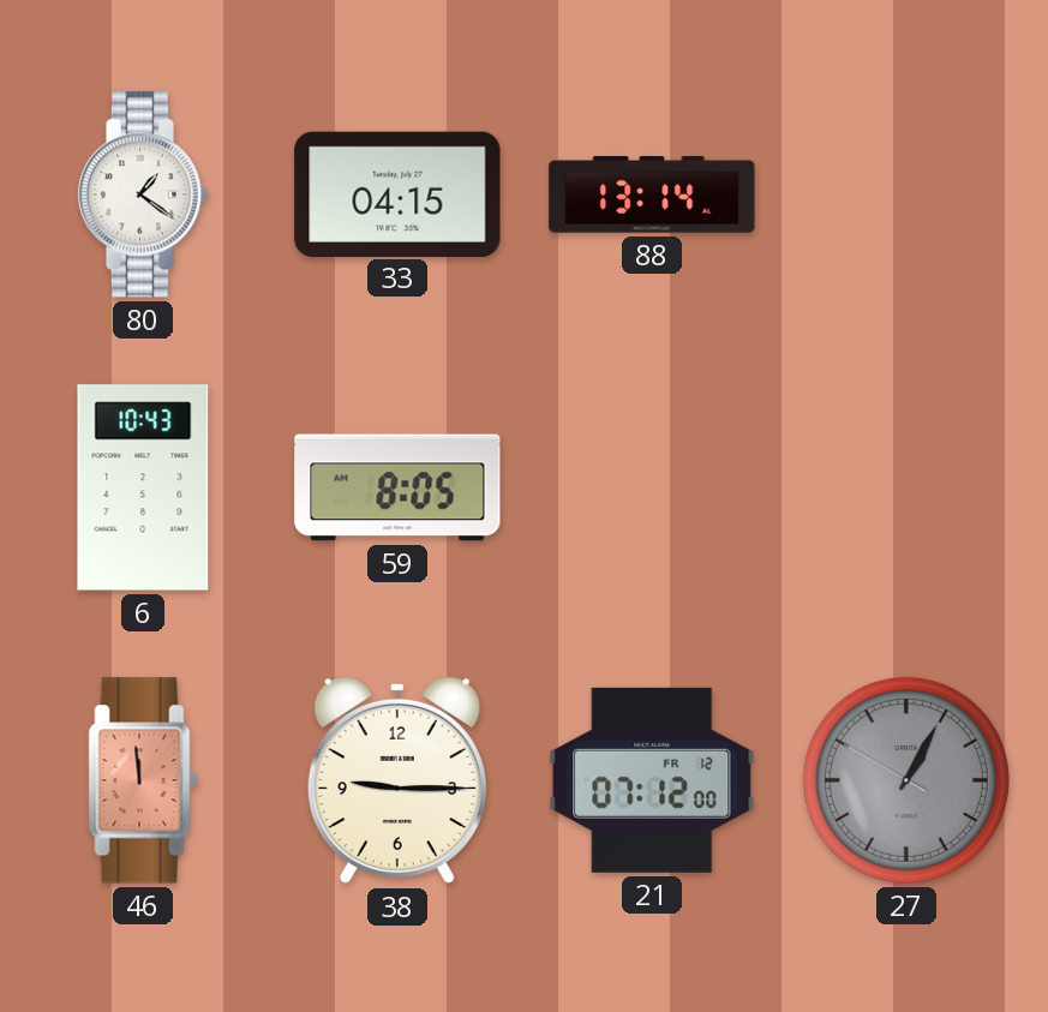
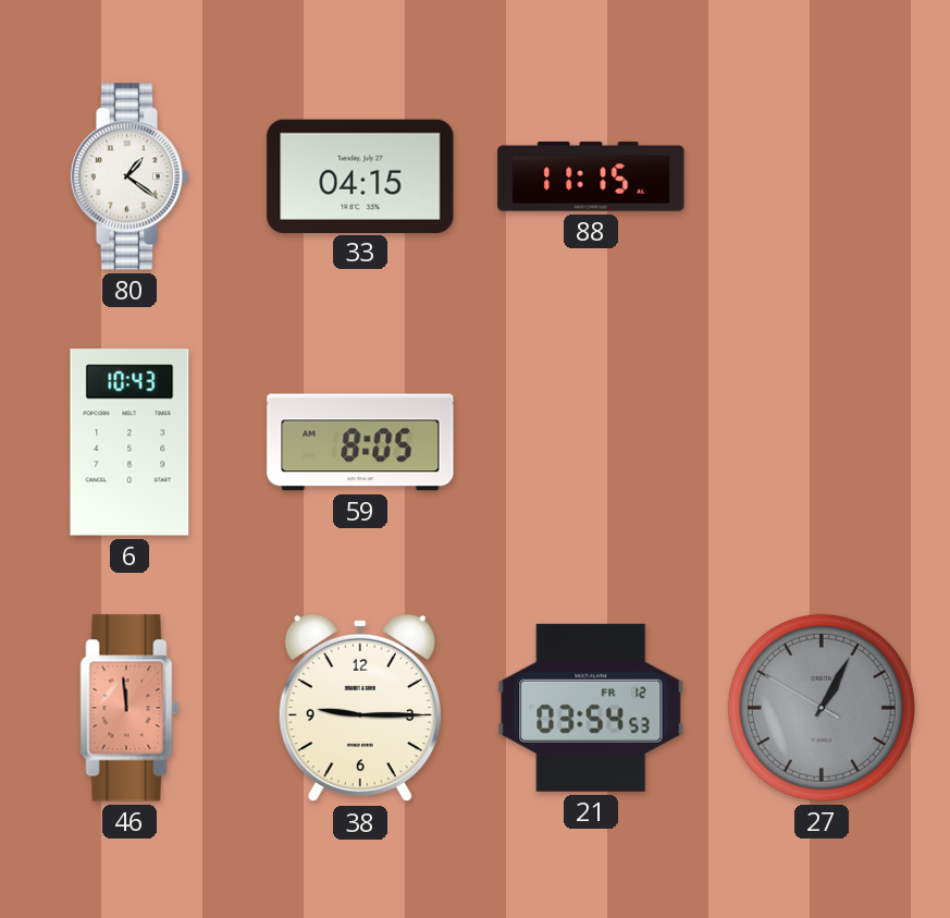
88: 13:14 -> 11:15
21: 07:12 -> 03:54
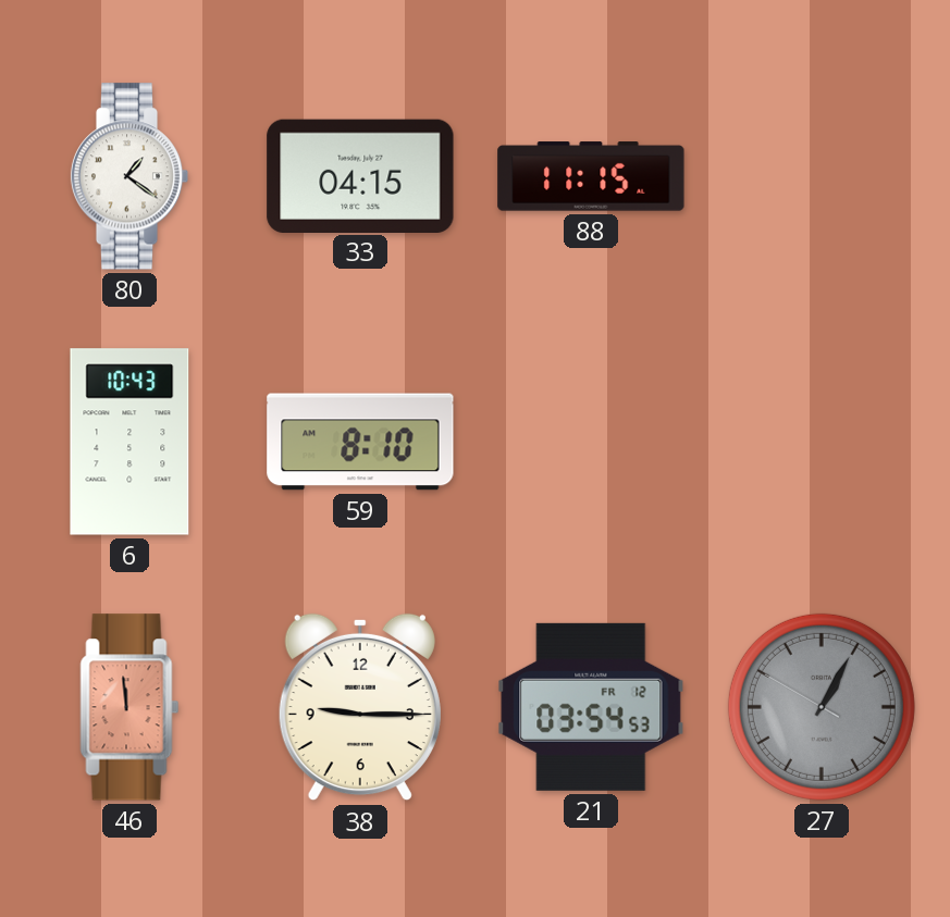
59: 8:05 -> 8:10
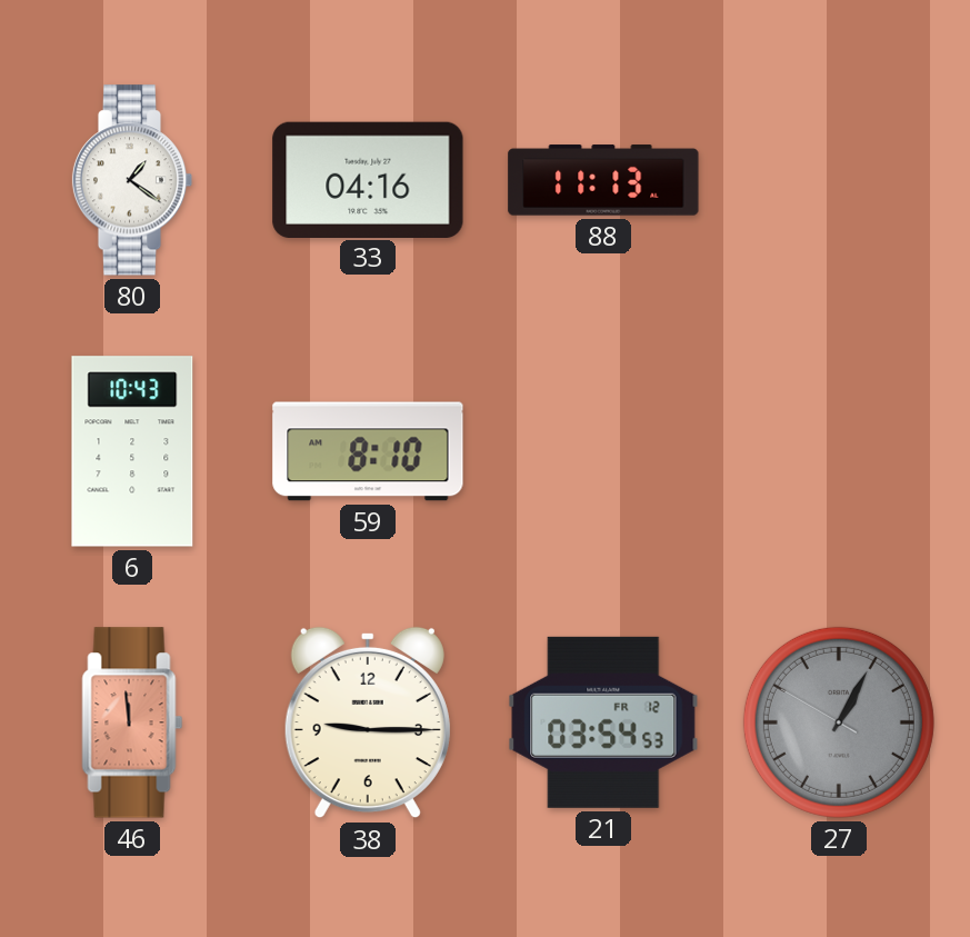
33: 04:15 -> 04:16
88: 11:15 -> 11:13
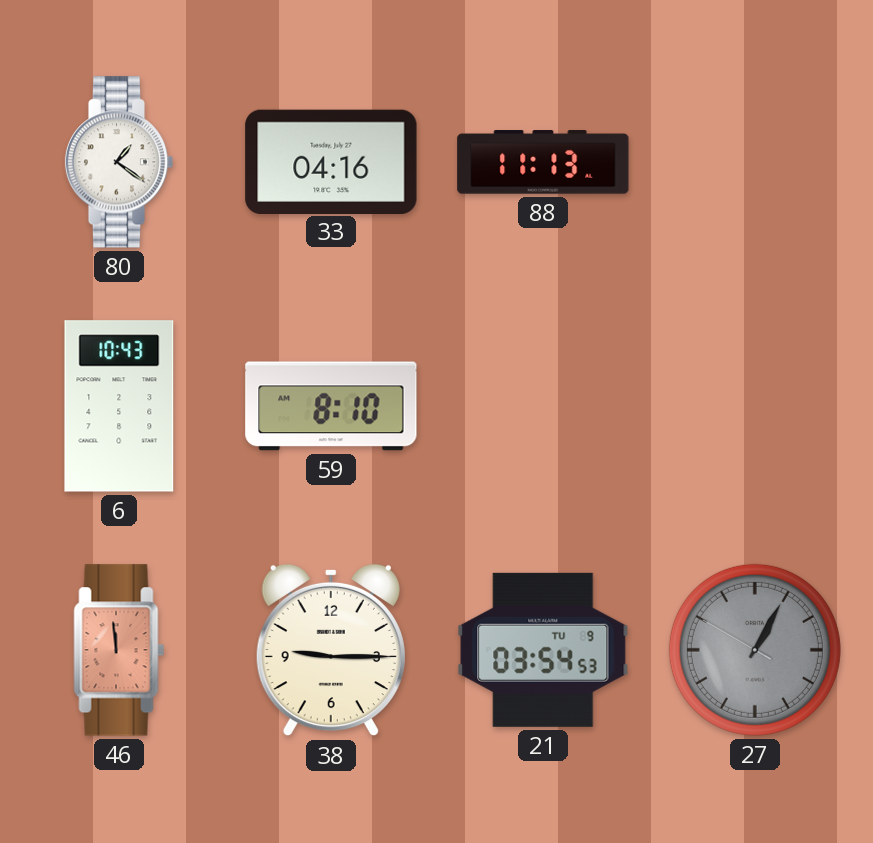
21 date: FR 12 -> TU 9
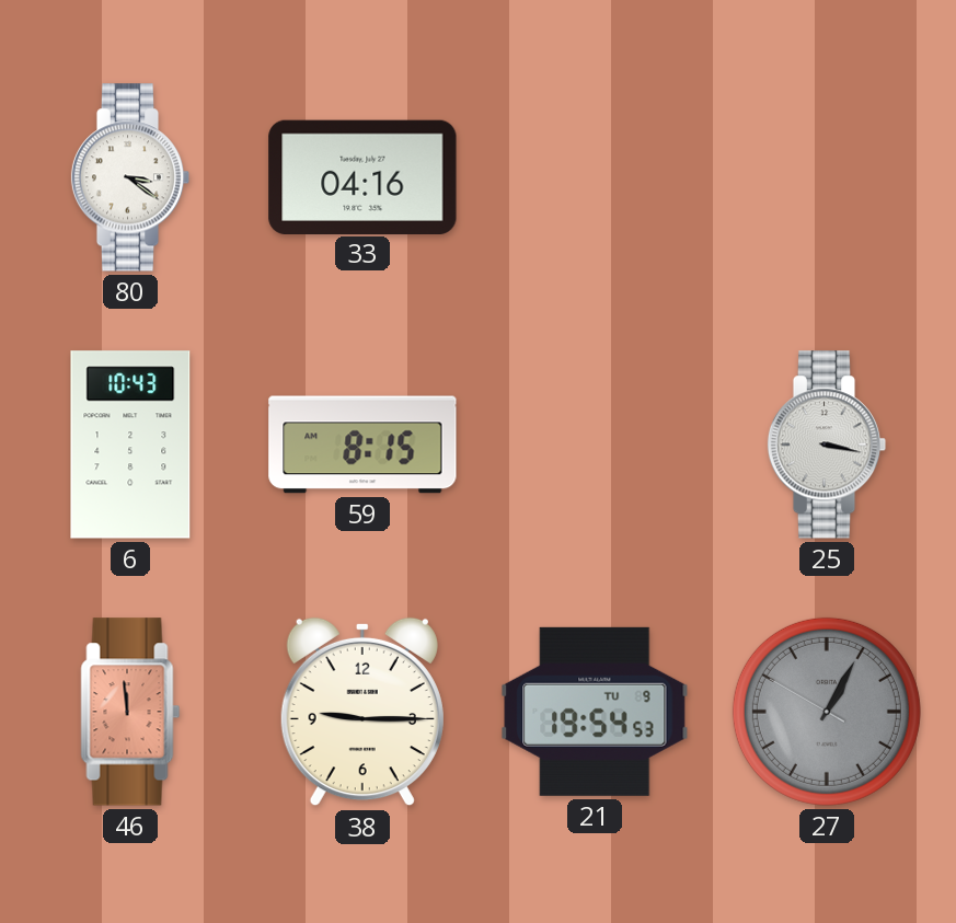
80: 1:21 -> 3:21
88: 11:13 -> none
59: 8:10 -> 8:15
25: none -> 3:17
21: 03:54 -> 19:54
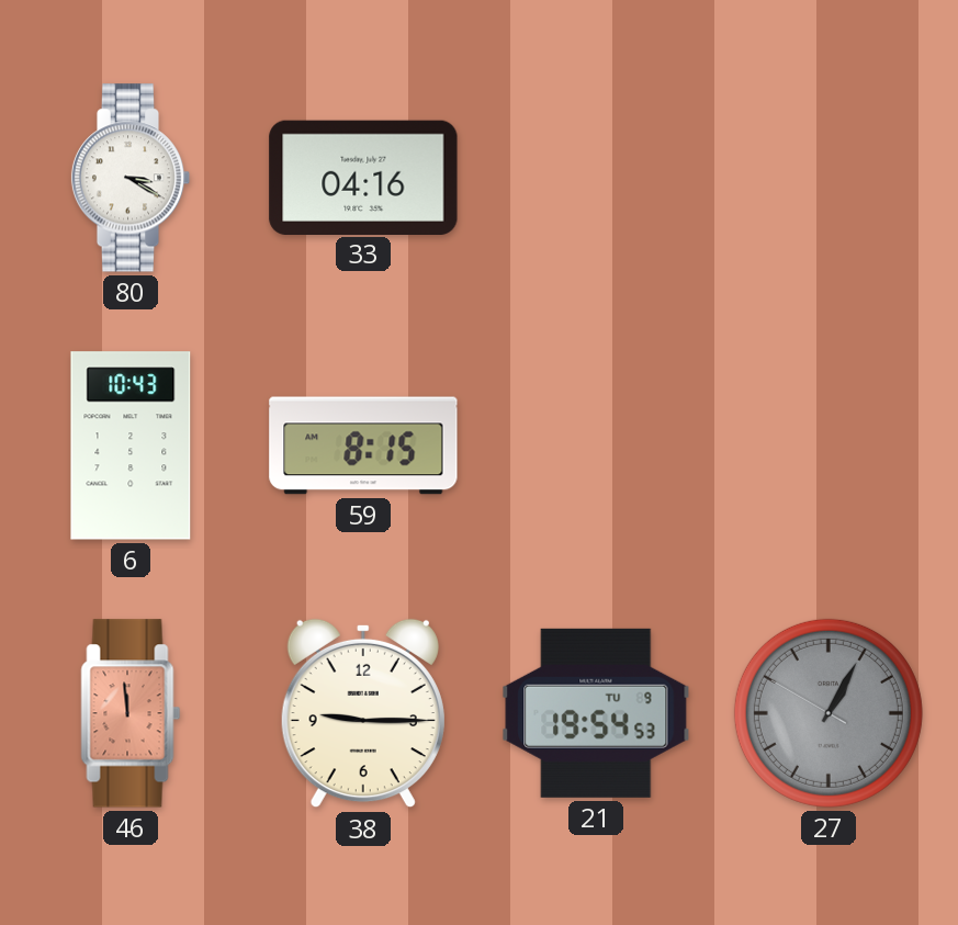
80: 3:21 -> 3:20
25: 3:17 -> none
